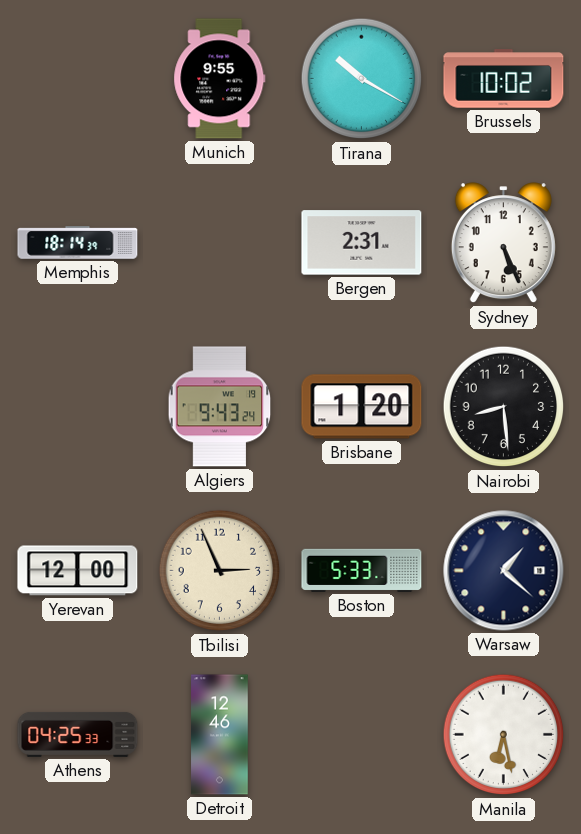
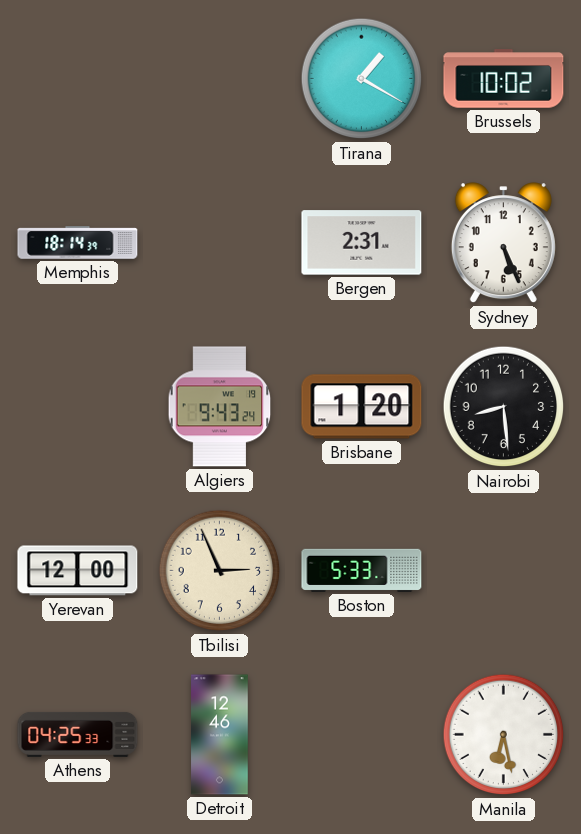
Munich: 9:55 -> none
Tirana: 10:20 -> 1:20
Warsaw: 1:22 -> none
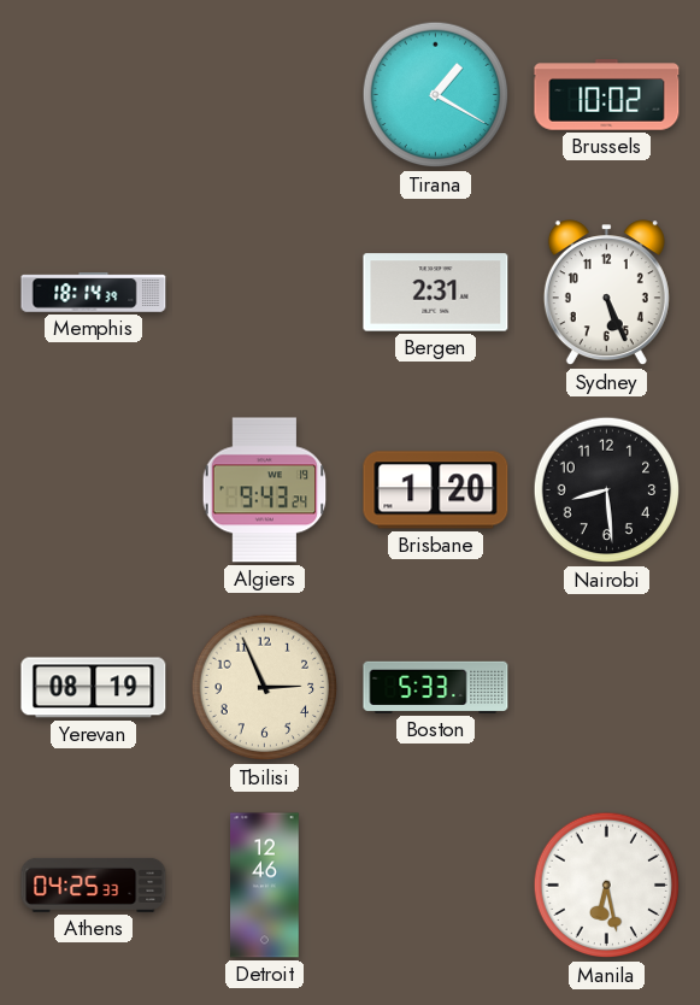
Yerevan: 12:00 -> 08:19
